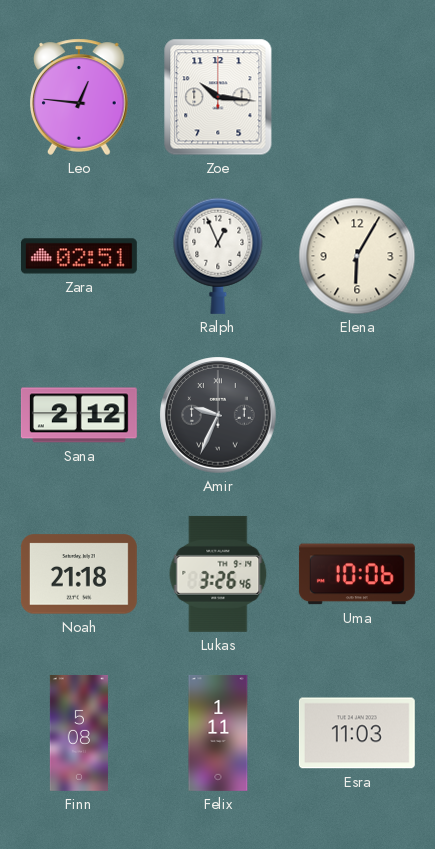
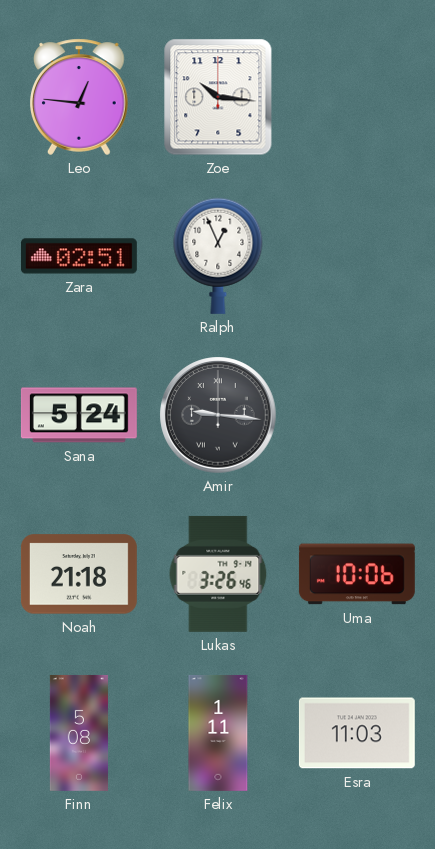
Elena: 6:05 -> none
Sana: 2:12 -> 5:24
Amir: 9:34 -> 9:16
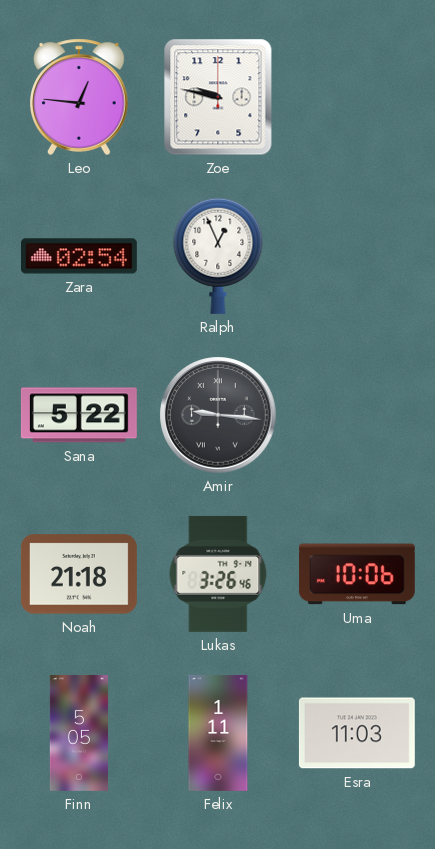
Zoe: 10:16 -> 9:47
Zara: 02:51 -> 02:54
Sana: 5:24 -> 5:22
Finn: 5:08 -> 5:05
